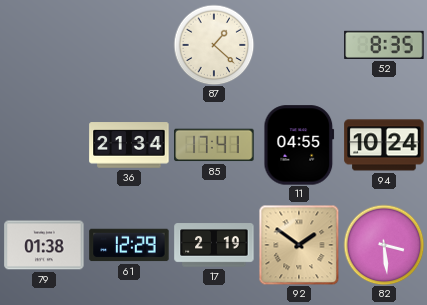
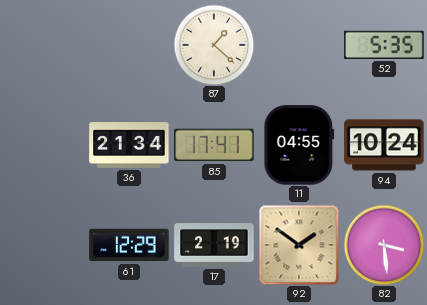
52: 8:35 -> 5:35
79: 01:38 -> none
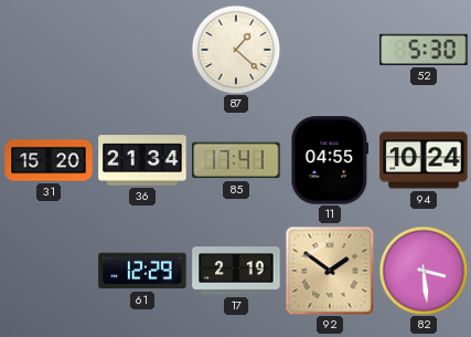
52: 5:35 -> 5:30
31: none -> 15:20
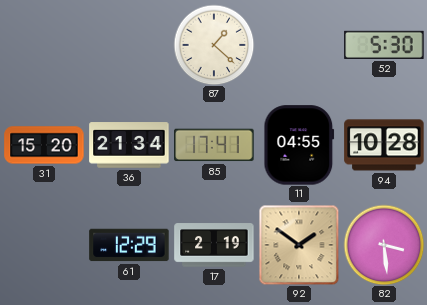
94: 10:24 -> 10:28
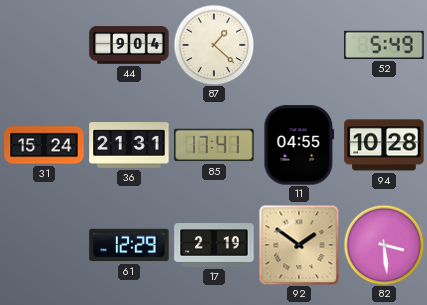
44: none -> 9:04
52: 5:30 -> 5:49
31: 15:20 -> 15:24
36: 21:34 -> 21:31
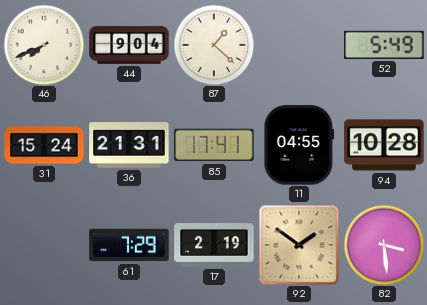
46: none -> 7:41
61: 12:29 -> 7:29
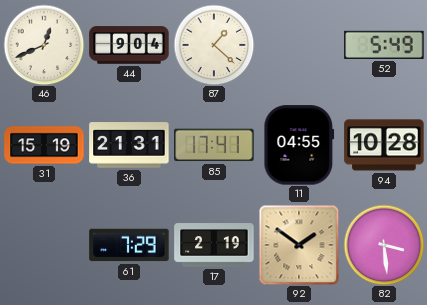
46: 7:41 -> 12:41
31: 15:24 -> 15:19
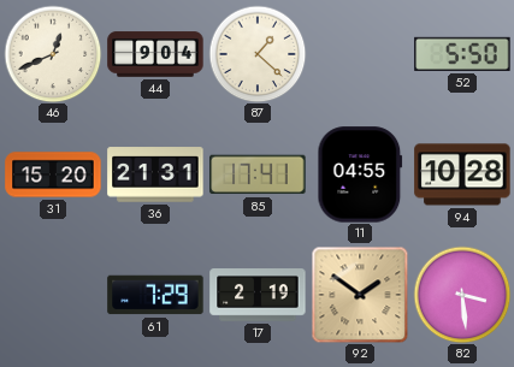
52: 5:49 -> 5:50
31: 15:19 -> 15:20
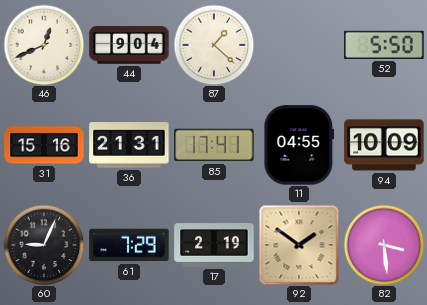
31: 15:20 -> 15:16
94: 10:28 -> 10:09
60: none -> 9:04
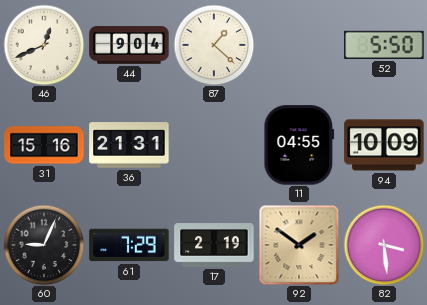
85: 17:41 -> none
